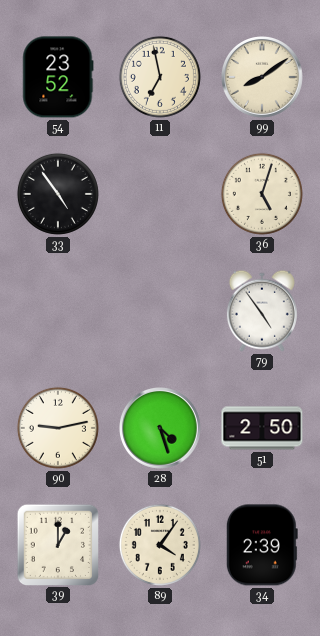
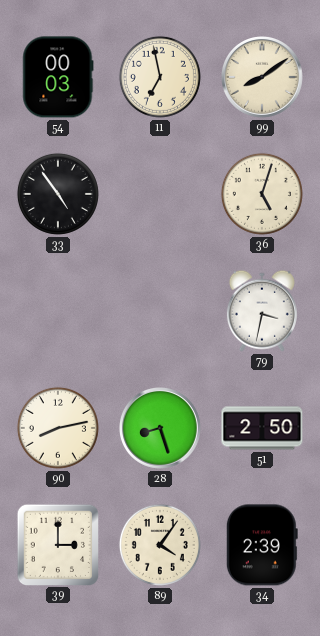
54: 23:52 -> 00:03
79: 4:54 -> 3:32
90: 9:13 -> 8:13
28: 4:27 -> 8:27
39: 1:00 -> 3:00
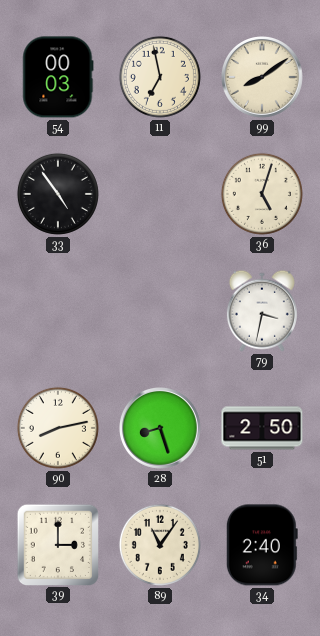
89: 4:06 -> 11:06
34: 2:39 -> 2:40
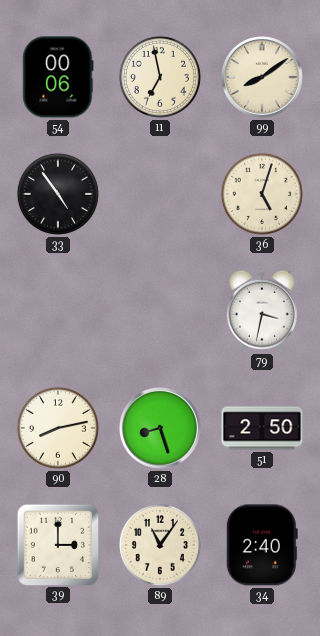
54: 00:03 -> 00:06
